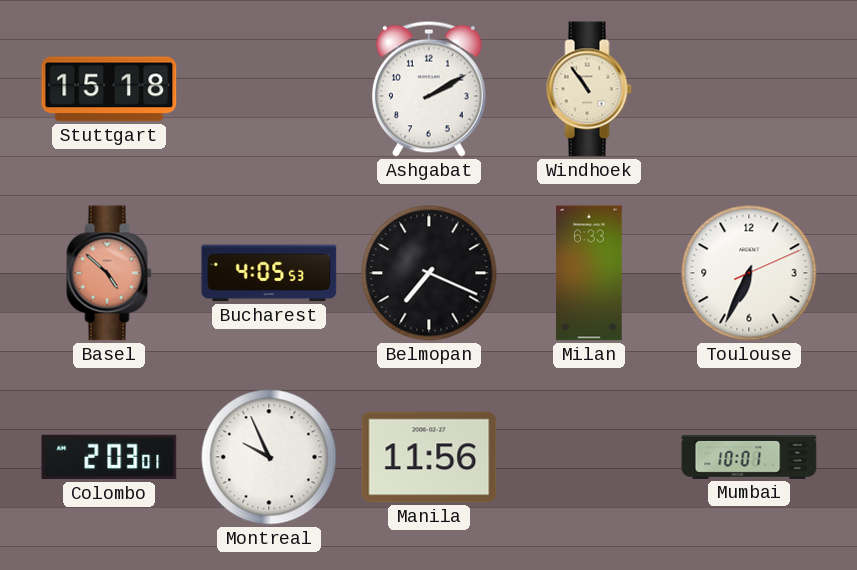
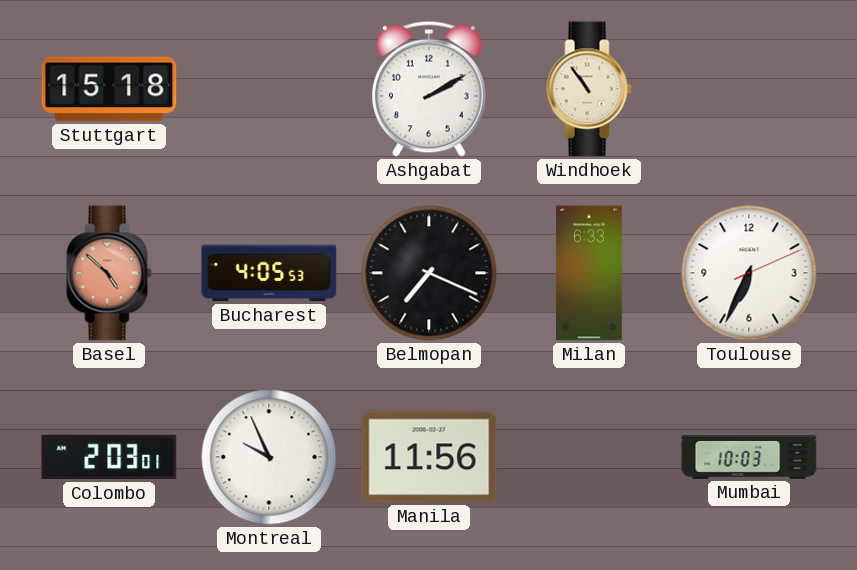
Mumbai: 10:01 -> 10:03
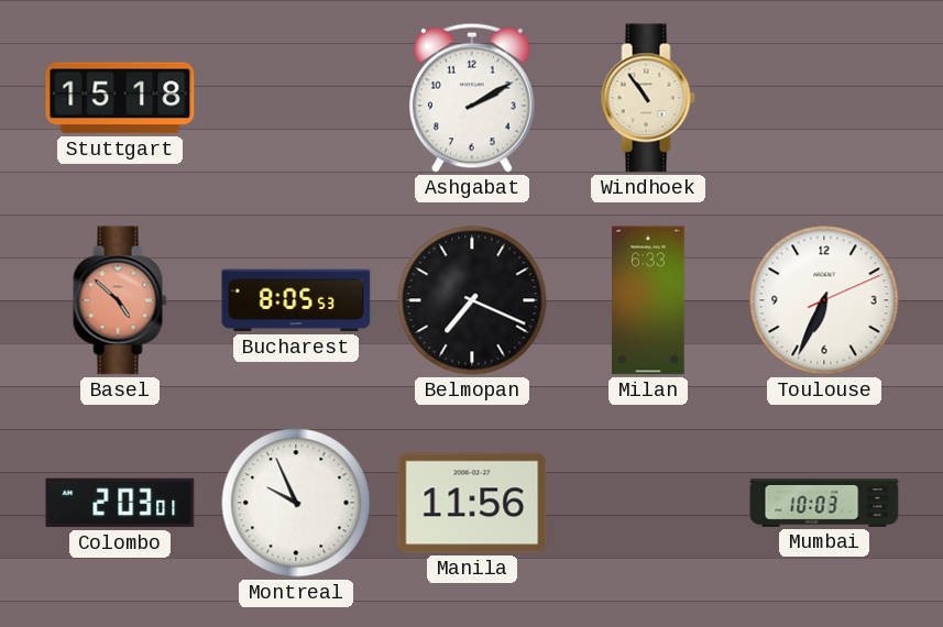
Bucharest: 4:05 -> 8:05
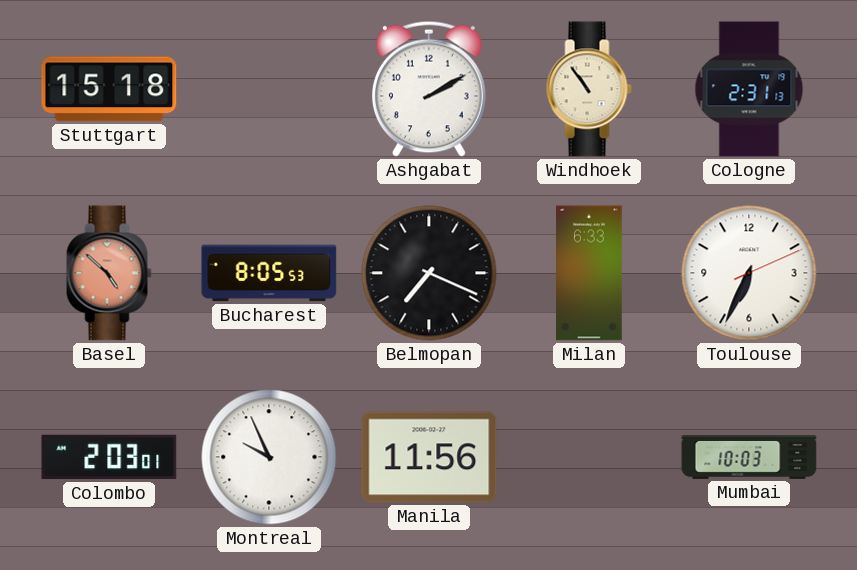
Cologne: none -> 2:31
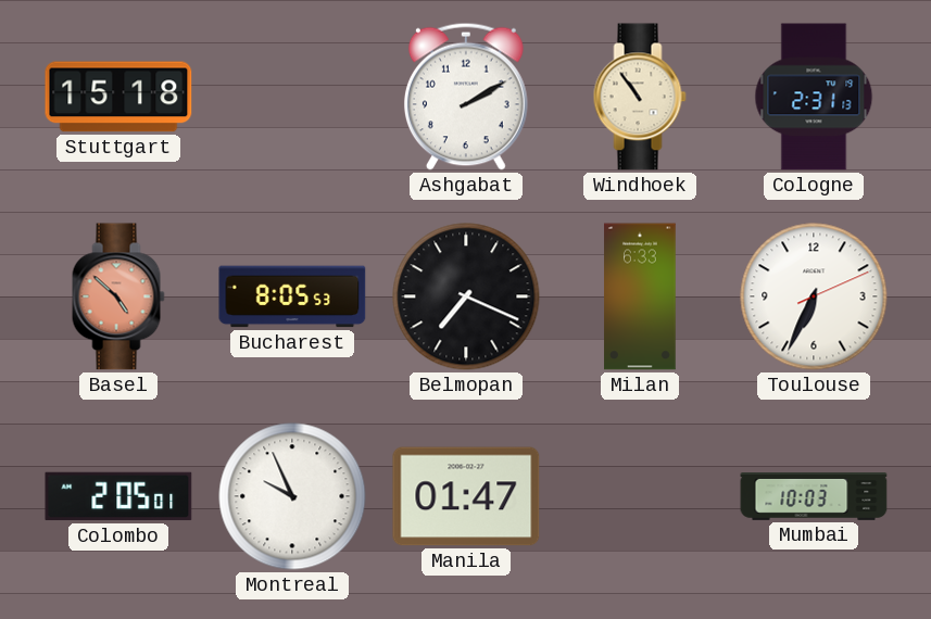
Colombo: 2:03 -> 2:05
Manila: 11:56 -> 01:47
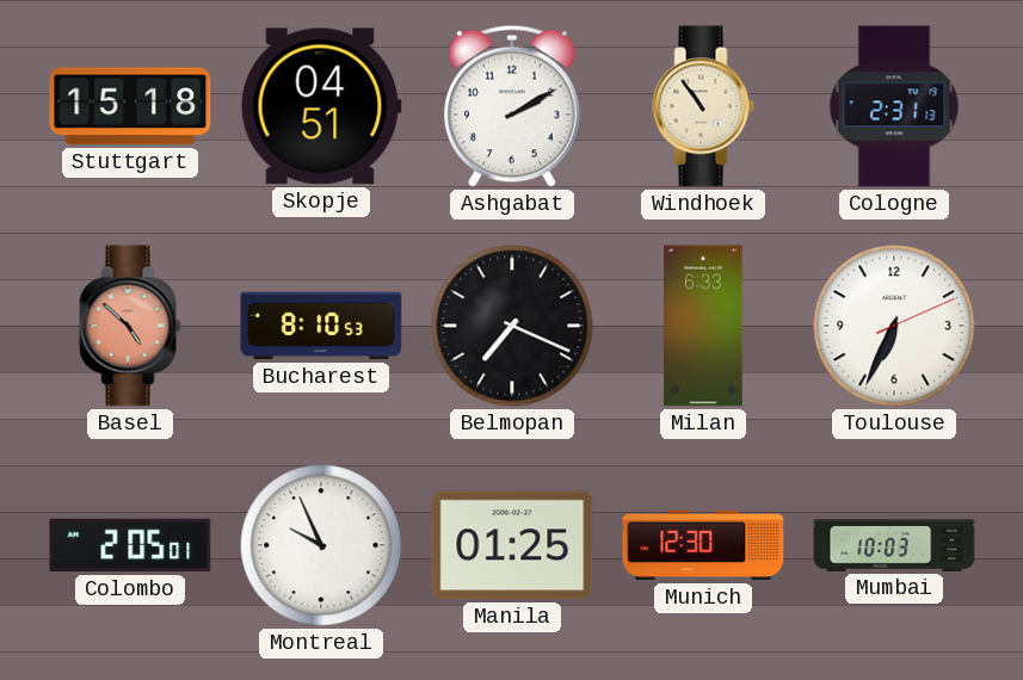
Skopje: none -> 04:51
Bucharest: 8:05 -> 8:10
Manila: 01:47 -> 01:25
Munich: none -> 12:30
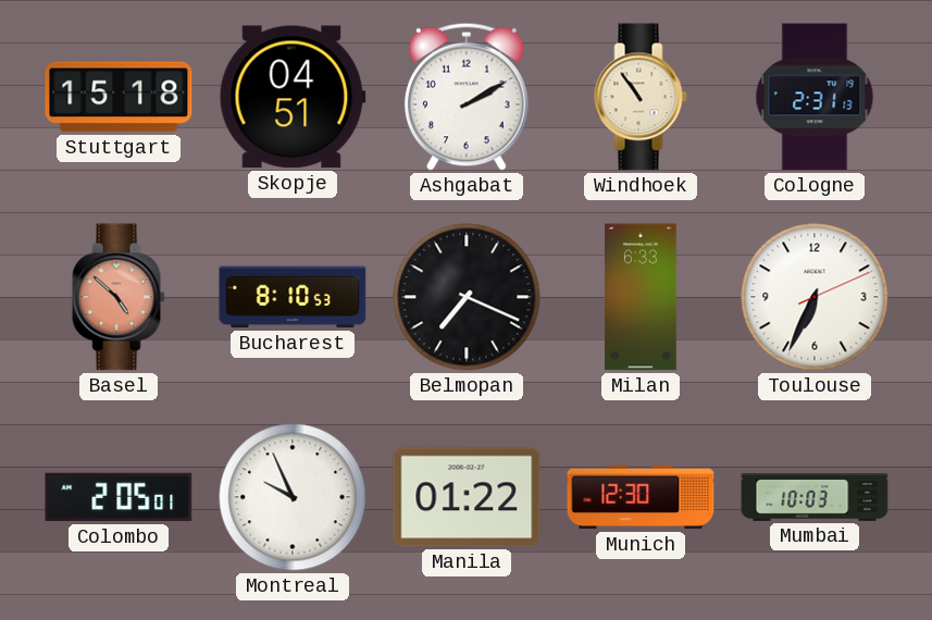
Manila: 01:25 -> 01:22
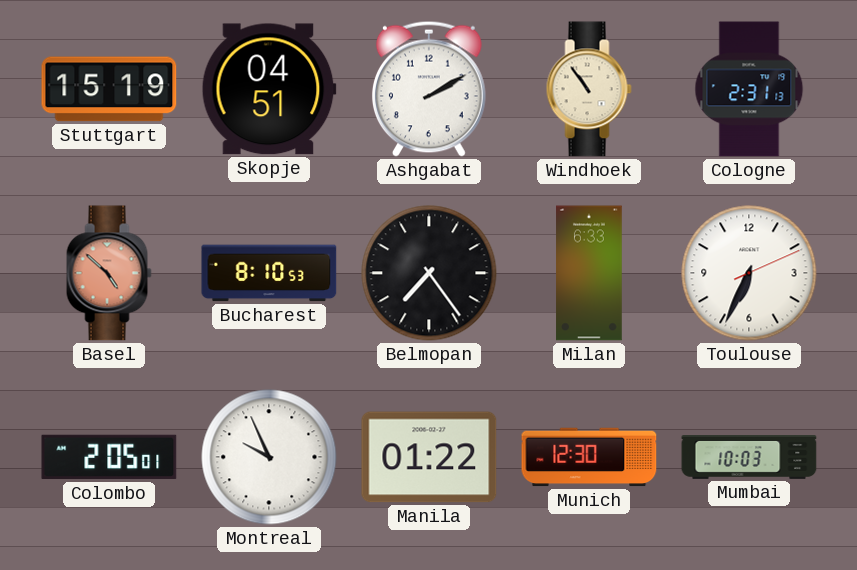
Stuttgart: 15:18 -> 15:19
Belmopan: 7:19 -> 7:24
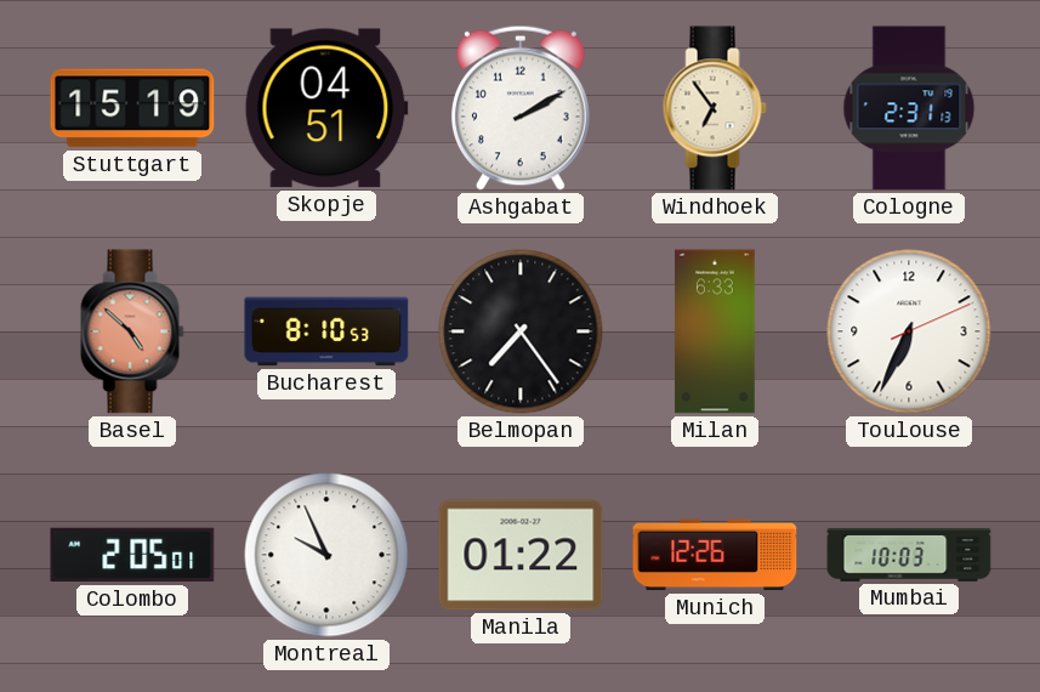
Windhoek: 10:54 -> 6:54
Munich: 12:30 -> 12:26
